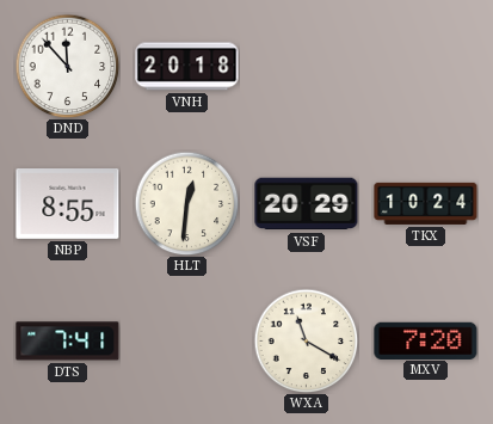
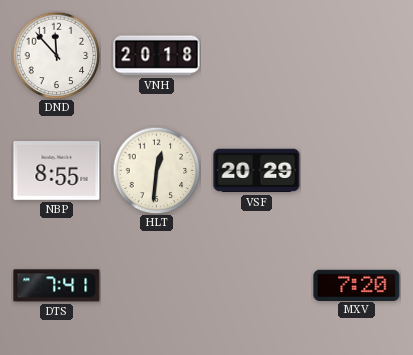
TKX: 10:24 -> none
WXA: 11:20 -> none
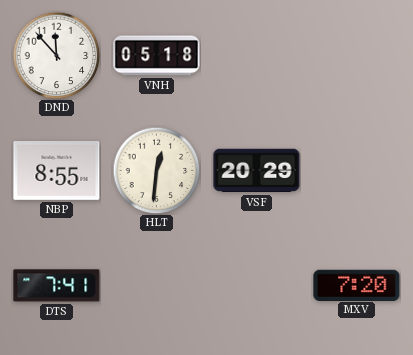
VNH: 20:18 -> 05:18
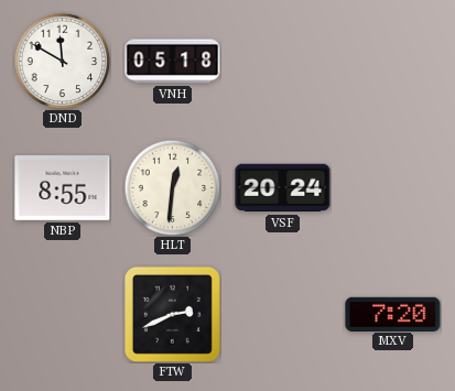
DND: 11:53 -> 11:50
VSF: 20:29 -> 20:24
DTS: 7:41 -> none
FTW: none -> 2:41
